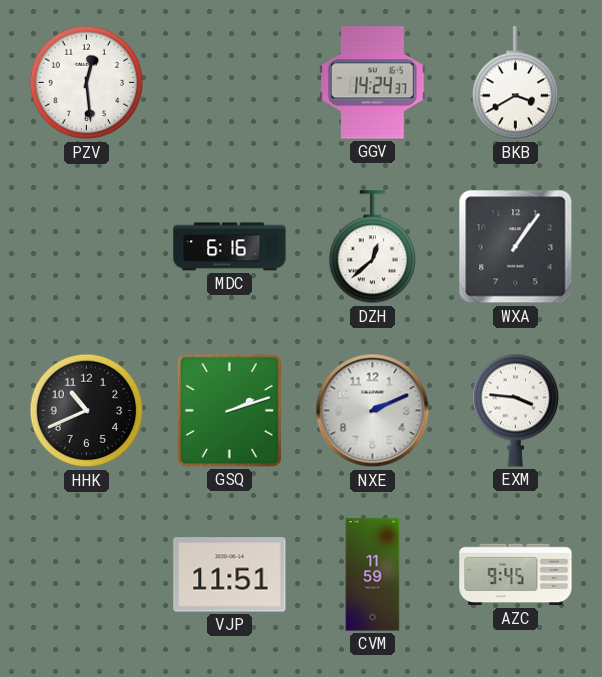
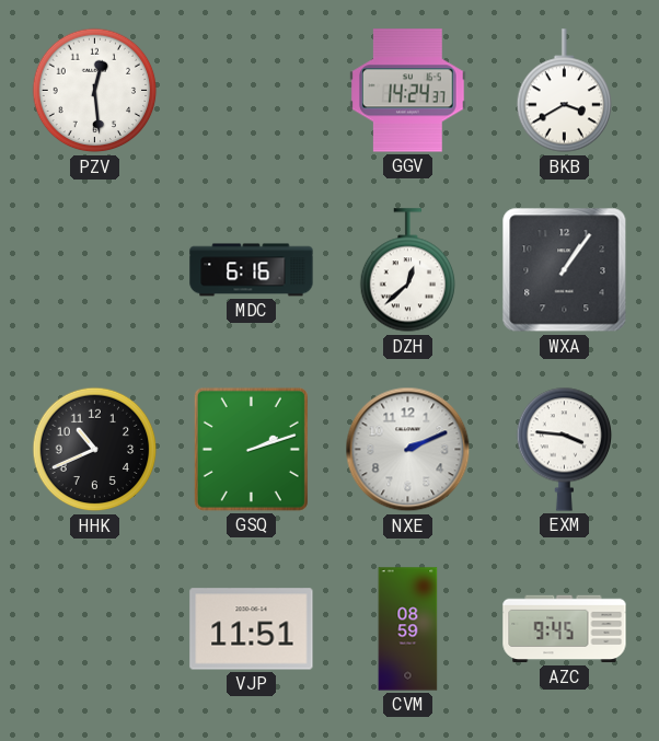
CVM: 11:59 -> 08:59
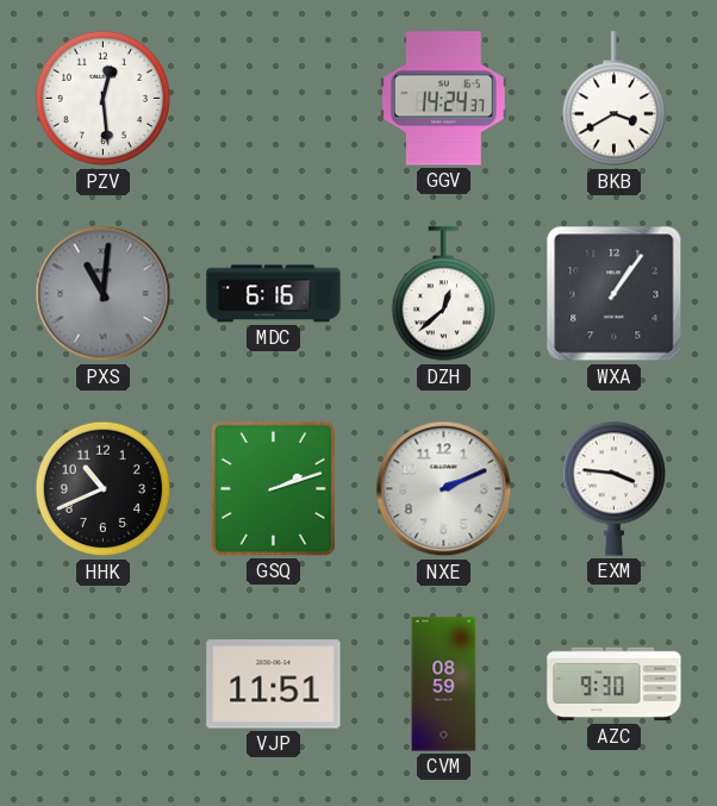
PXS: none -> 11:01
AZC: 9:45 -> 9:30
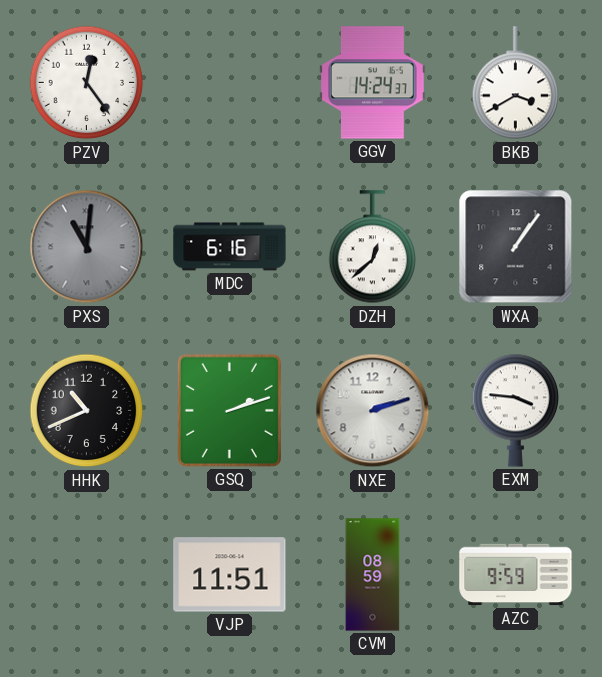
PZV: 12:29 -> 12:24
NXE: 2:11 -> 2:12
AZC: 9:30 -> 9:59
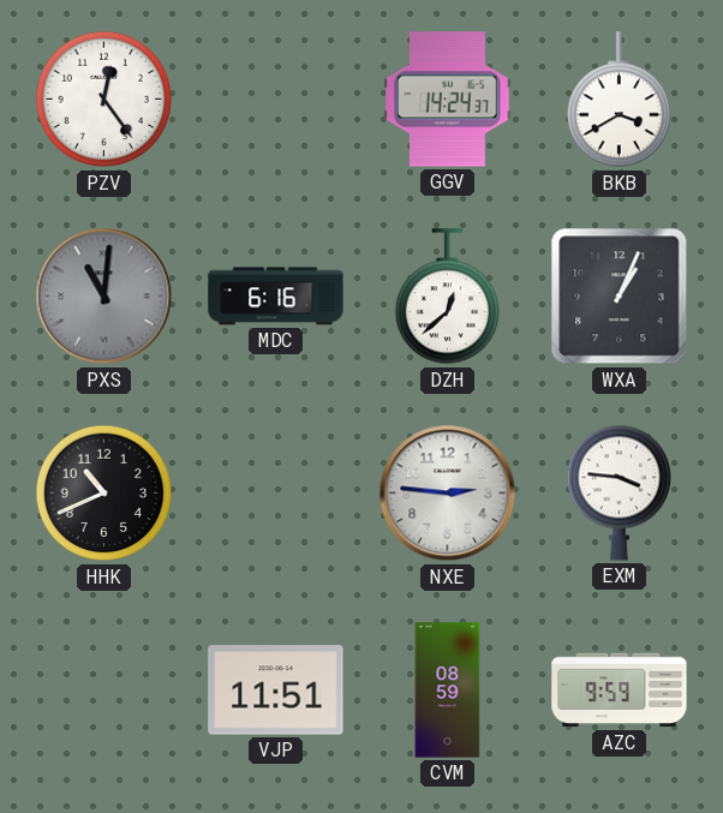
WXA: 1:06 -> 1:04
GSQ: 2:12 -> none
NXE: 2:12 -> 2:46
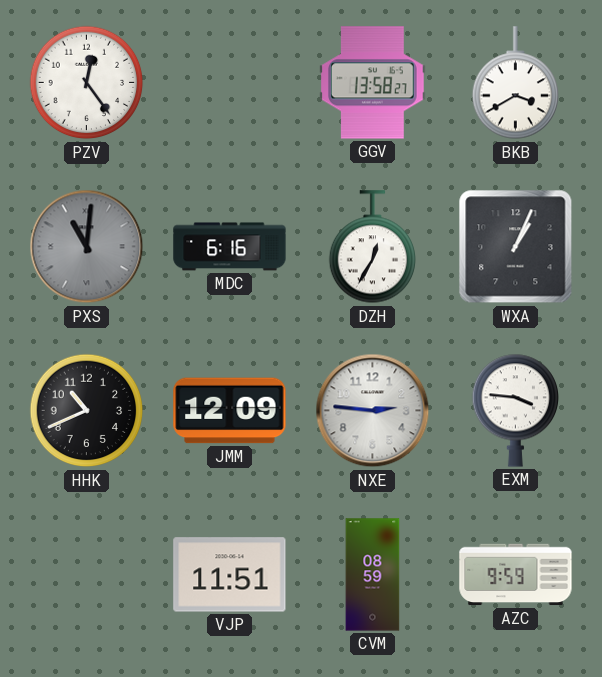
GGV: 14:24 -> 13:58
DZH: 12:38 -> 12:35
JMM: none -> 12:09
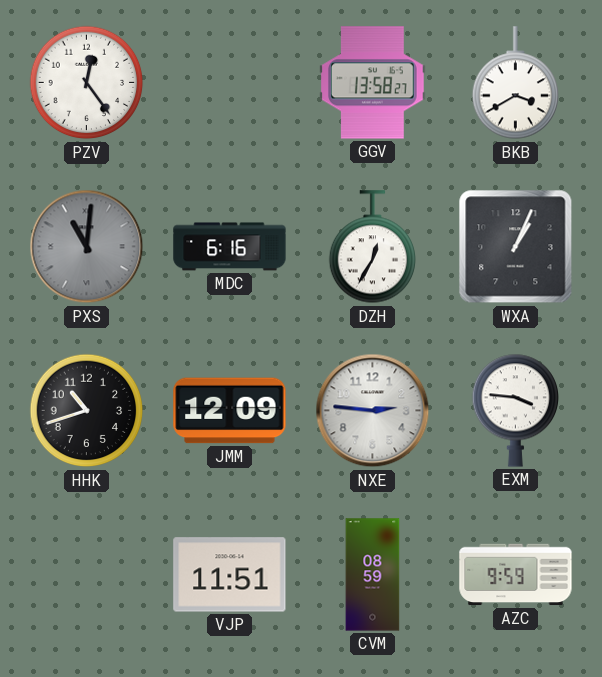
HHK: 10:41 -> 10:42
